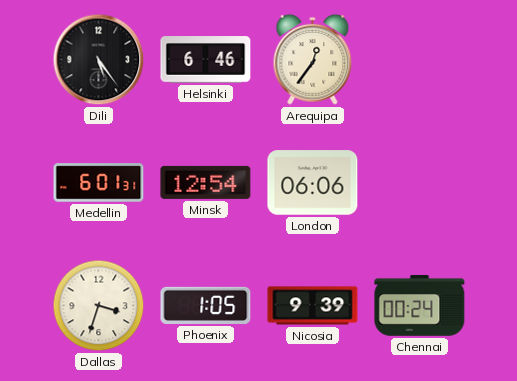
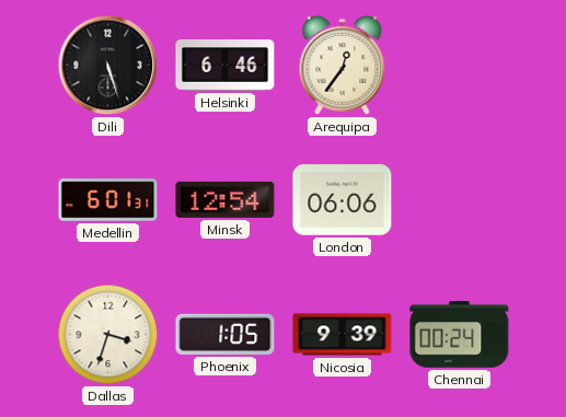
Dili: 5:24 -> 5:27
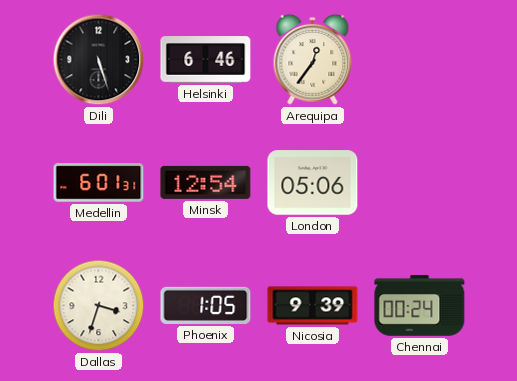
London: 06:06 -> 05:06
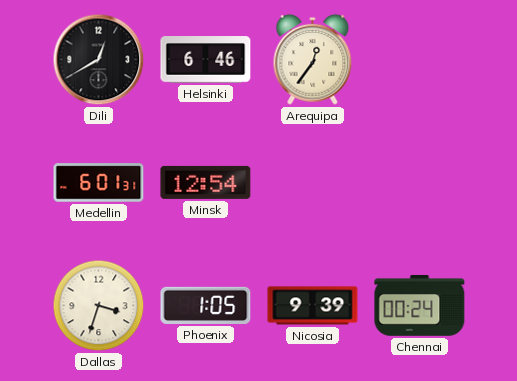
Dili: 5:27 -> 12:40
London: 05:06 -> none
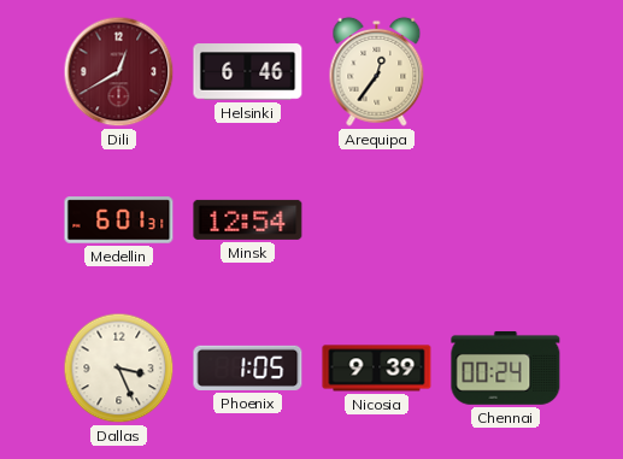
Dili dial: black -> burgundy
Dallas: 3:33 -> 3:26
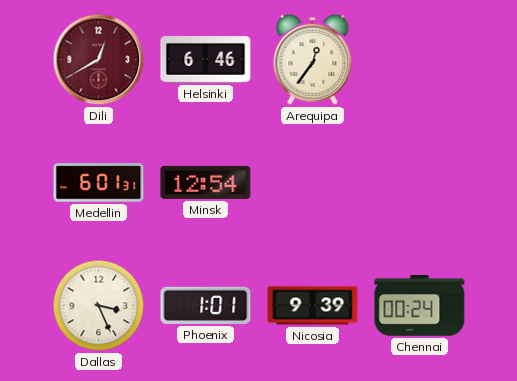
Phoenix: 1:05 -> 1:01
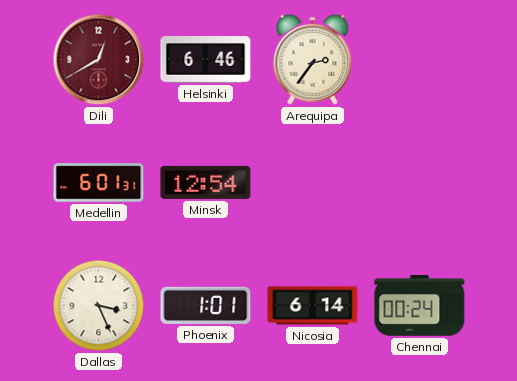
Arequipa: 12:36 -> 2:36
Nicosia: 9:39 -> 6:14
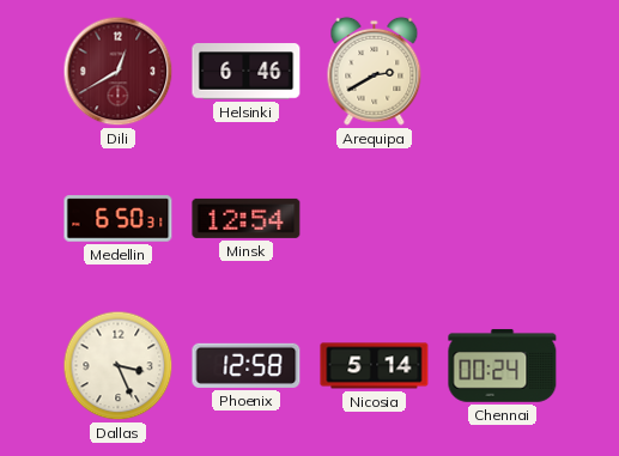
Arequipa: 2:36 -> 2:40
Medellin: 6:01 -> 6:50
Phoenix: 1:01 -> 12:58
Nicosia: 6:14 -> 5:14
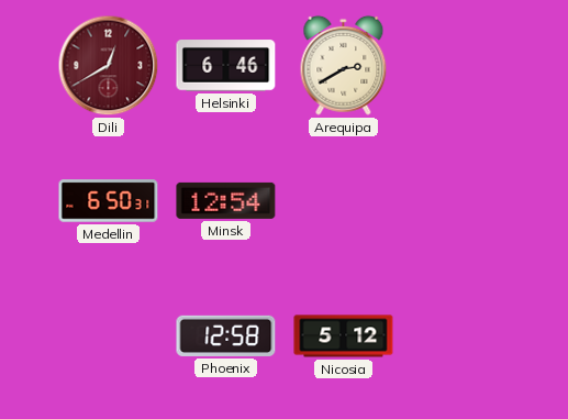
Dallas: 3:26 -> none
Nicosia: 5:14 -> 5:12
Chennai: 00:24 -> none
